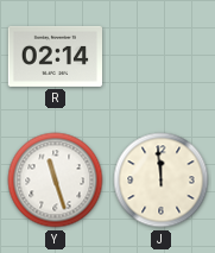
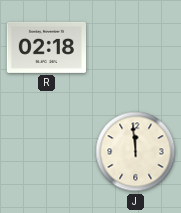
R: 02:14 -> 02:18
Y: 11:27 -> none
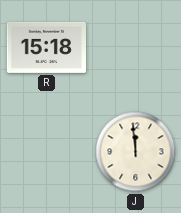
R: 02:18 -> 15:18
